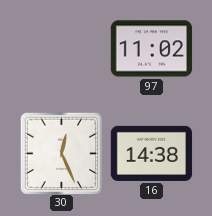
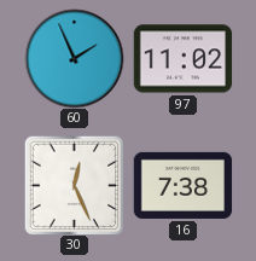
60: none -> 1:56
16: 14:38 -> 7:38
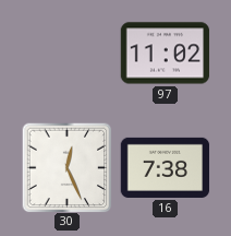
60: 1:56 -> none
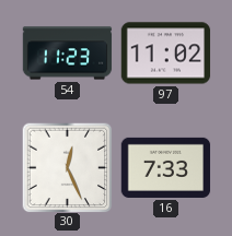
54: none -> 11:23
16: 7:38 -> 7:33
